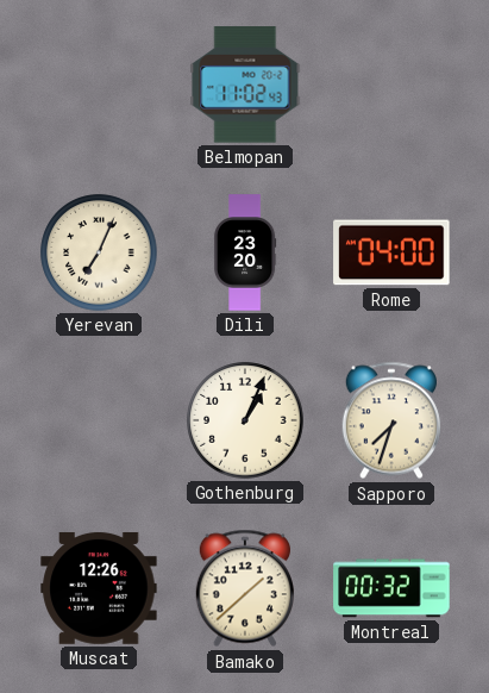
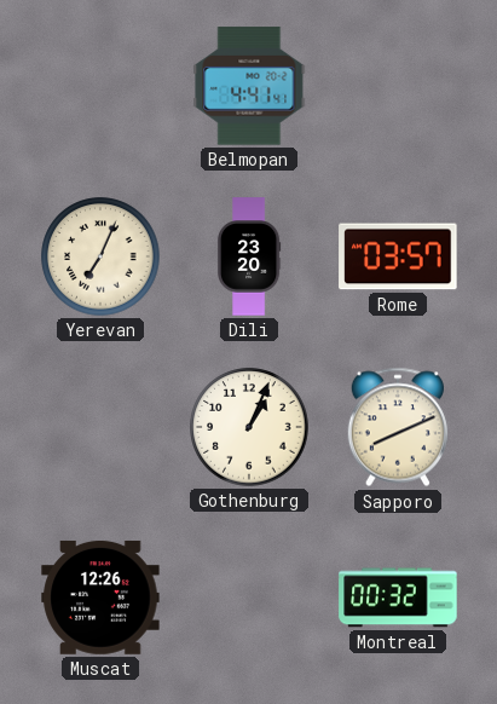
Belmopan: 11:02 -> 4:41
Rome: 04:00 -> 03:57
Sapporo: 7:33 -> 8:11
Bamako: 1:38 -> none
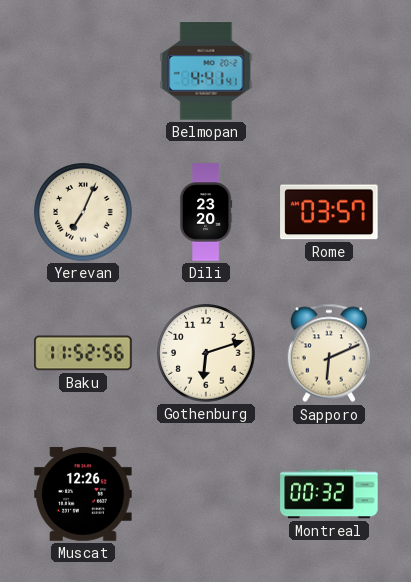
Baku: none -> 11:52
Gothenburg: 1:04 -> 6:12
Sapporo: 8:11 -> 6:11
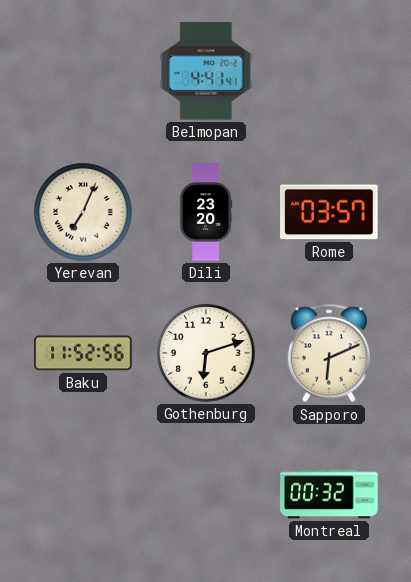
Muscat: 12:26 -> none
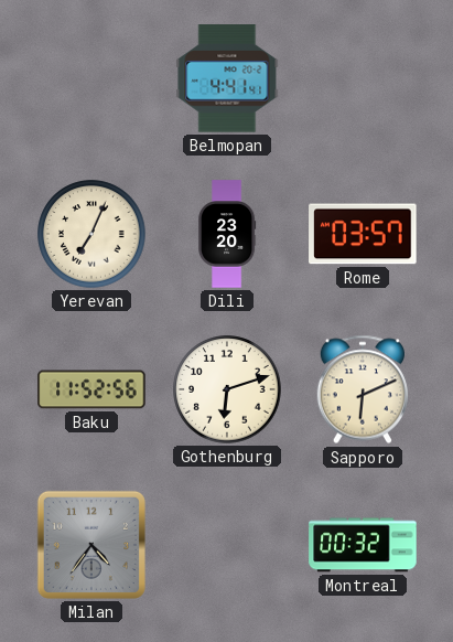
Milan: none -> 4:36
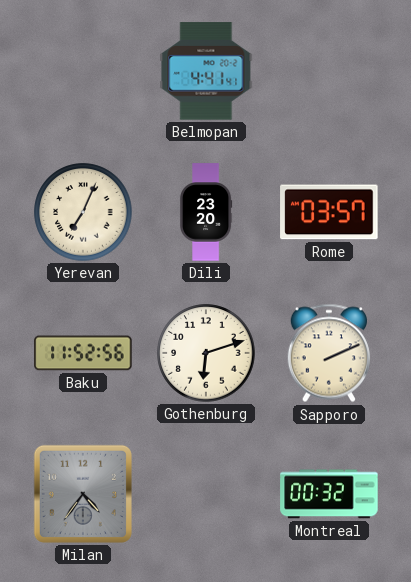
Sapporo: 6:11 -> 2:11
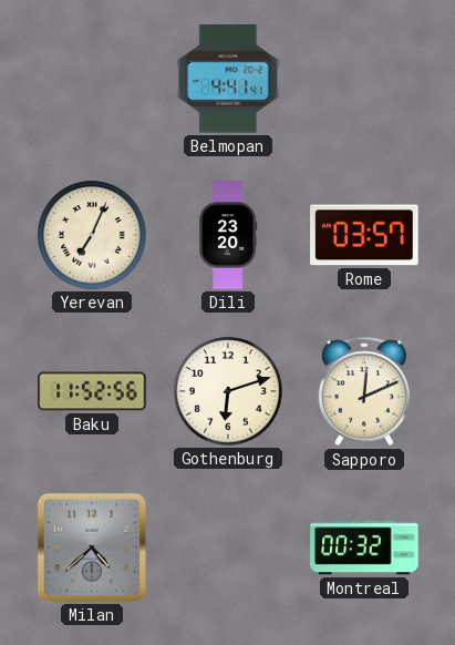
Sapporo: 2:11 -> 12:11
Milan: 4:36 -> 4:38
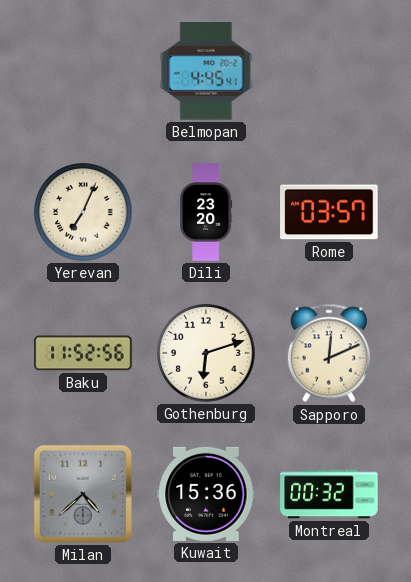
Belmopan: 4:41 -> 4:45
Kuwait: none -> 15:36
